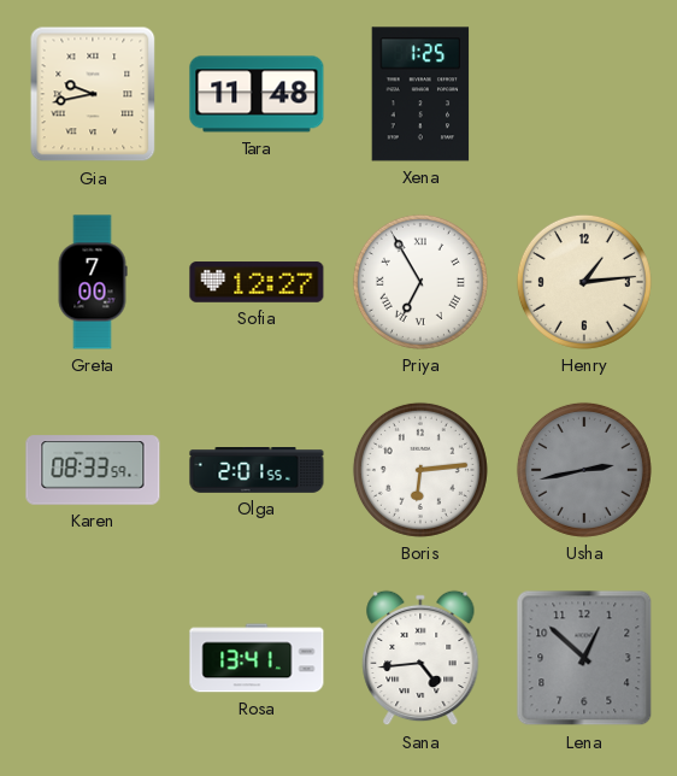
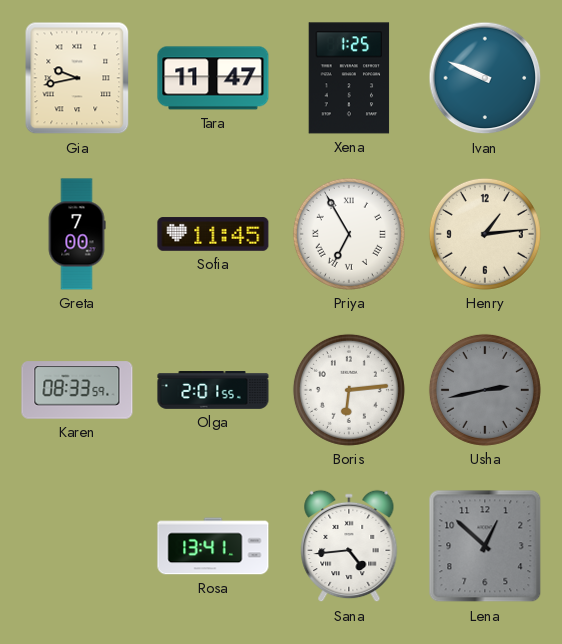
Tara: 11:48 -> 11:47
Ivan: none -> 9:49
Sofia: 12:27 -> 11:45
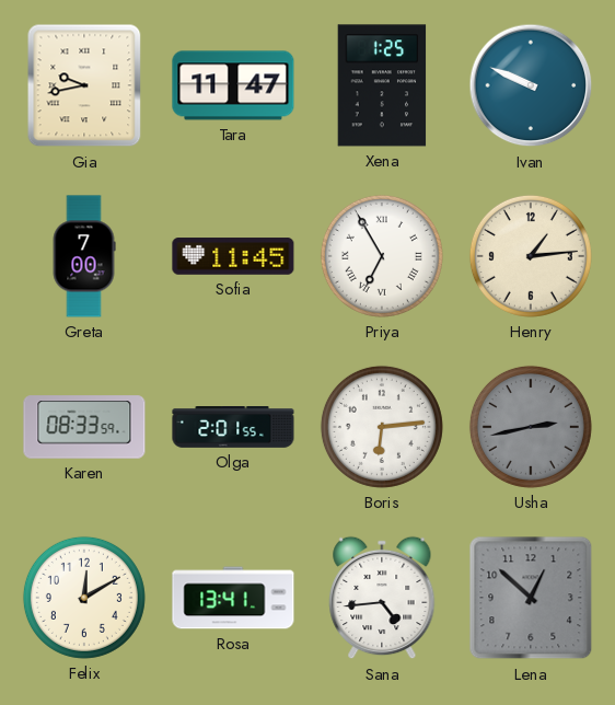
Felix: none -> 12:10
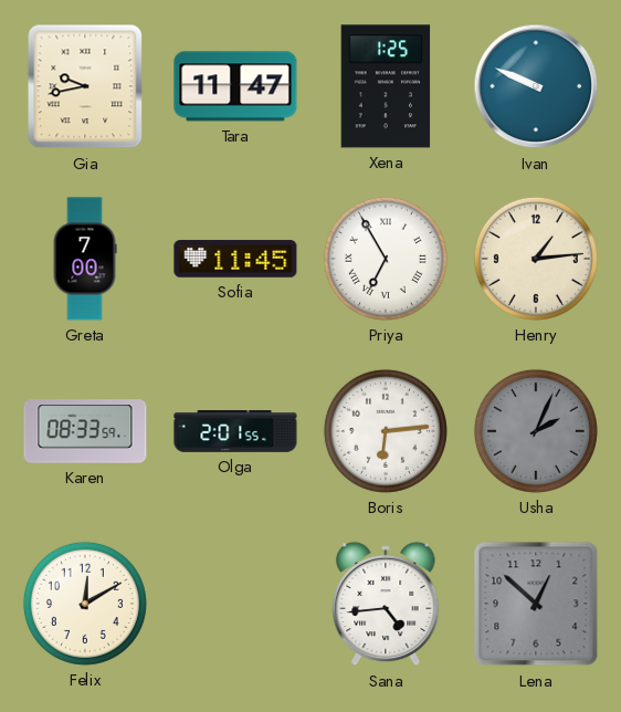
Usha: 2:43 -> 2:04
Rosa: 13:41 -> none
